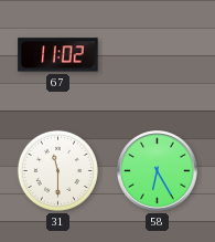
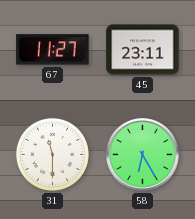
67: 11:02 -> 11:27
45: none -> 23:11
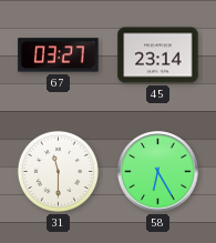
67: 11:27 -> 03:27
45: 23:11 -> 23:14
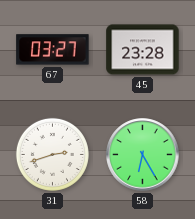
45: 23:14 -> 23:28
31: 11:30 -> 2:42
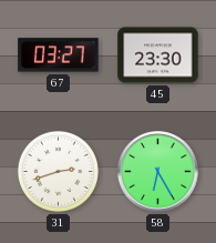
45: 23:28 -> 23:30
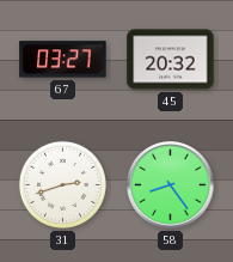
45: 23:30 -> 20:32
58: 6:25 -> 8:24
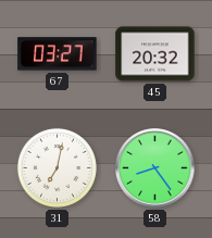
31: 2:42 -> 7:02
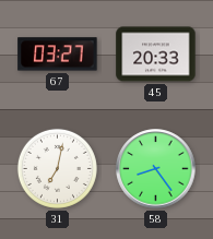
45: 20:32 -> 20:33
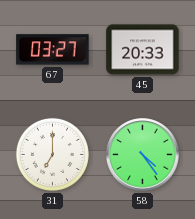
31: 7:02 -> 7:00
58: 8:24 -> 4:24
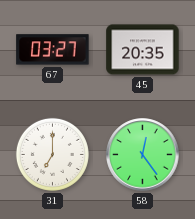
45: 20:33 -> 20:35
58: 4:24 -> 12:24
